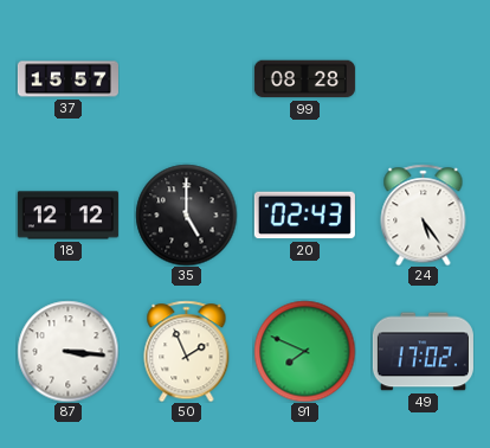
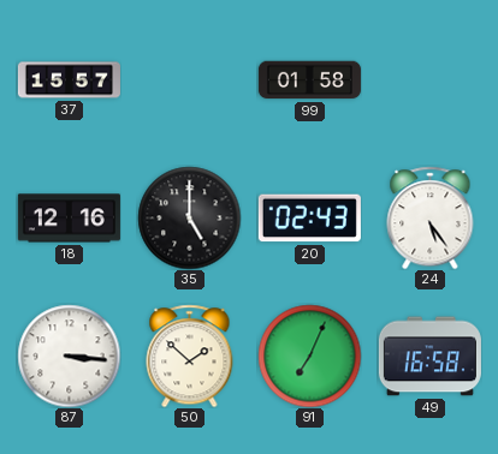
99: 08:28 -> 01:58
18: 12:12 -> 12:16
50: 1:56 -> 1:52
91: 7:49 -> 7:04
49: 17:02 -> 16:58
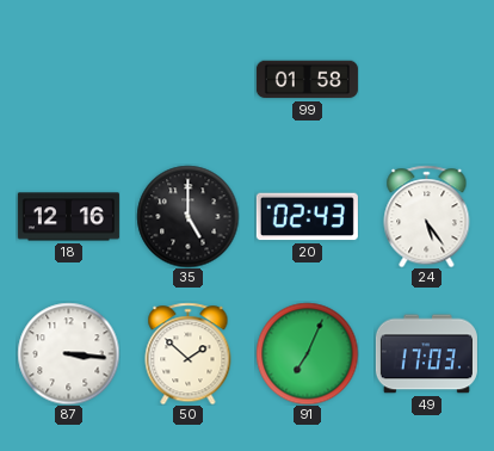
37: 15:57 -> none
49: 16:58 -> 17:03
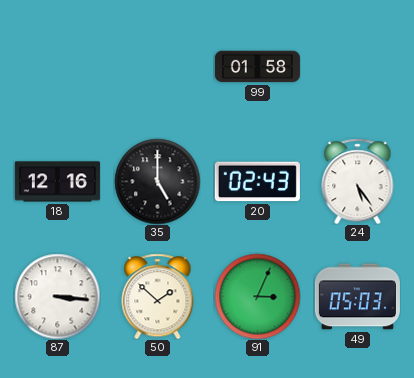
91: 7:04 -> 3:04
49: 17:03 -> 05:03
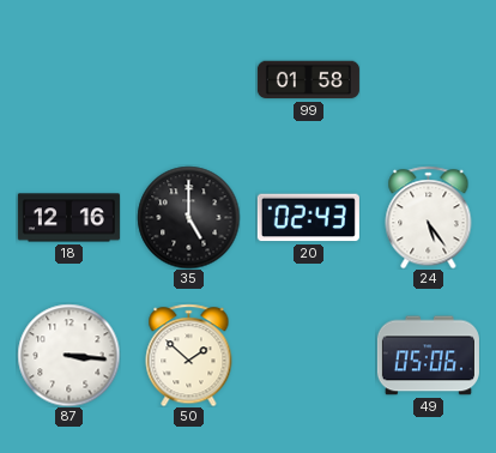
91: 3:04 -> none
49: 05:03 -> 05:06
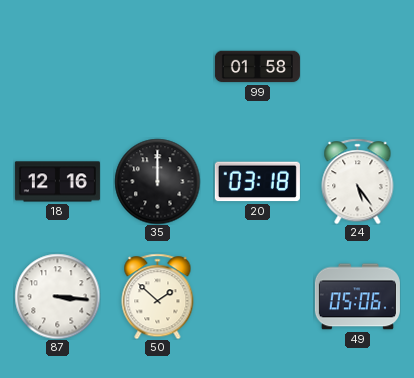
35: 5:00 -> 12:00
20: 02:43 -> 03:18
